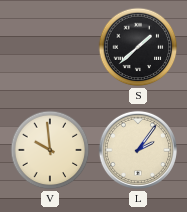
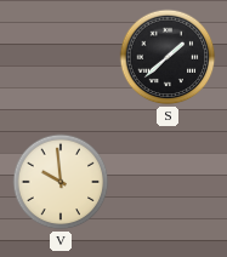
L: 2:06 -> none
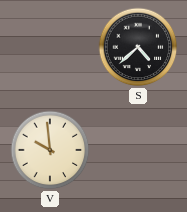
S: 1:38 -> 4:38
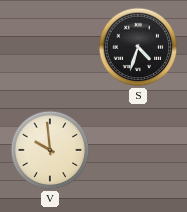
S: 4:38 -> 4:33
